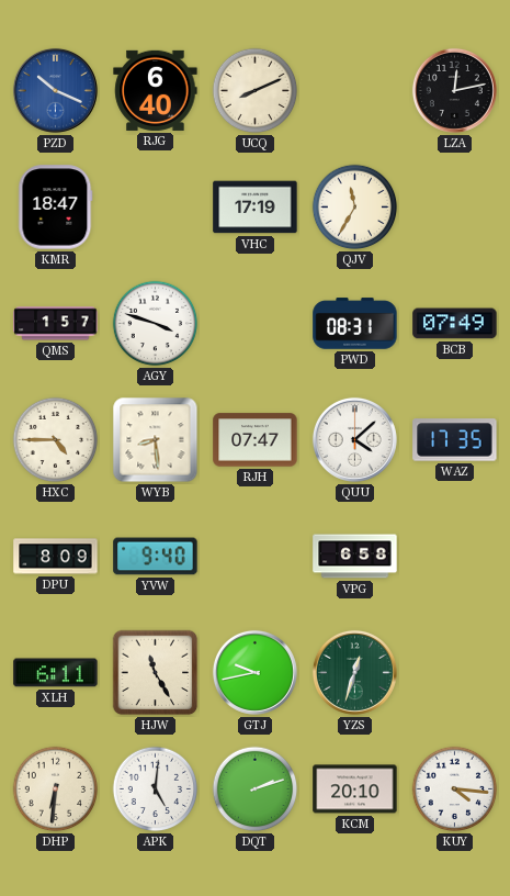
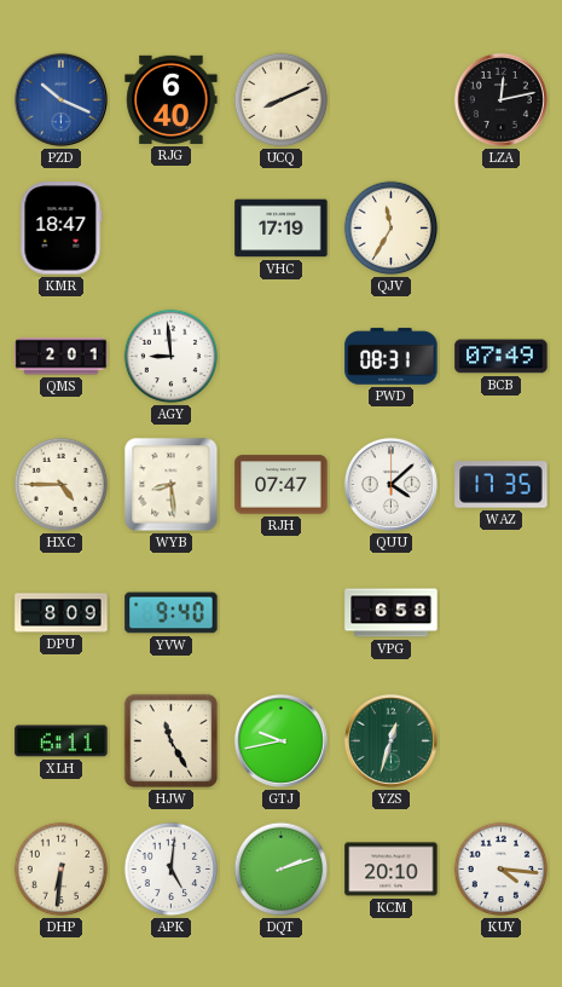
QMS: 1:57 -> 2:01
AGY: 3:48 -> 8:59
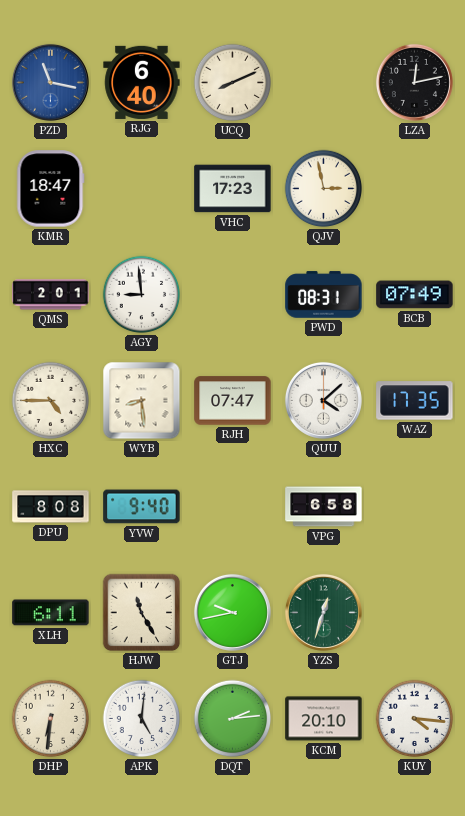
PZD: 10:19 -> 11:17
VHC: 17:19 -> 17:23
QJV: 11:35 -> 2:58
DPU: 8:09 -> 8:08
DQT: 2:12 -> 2:14
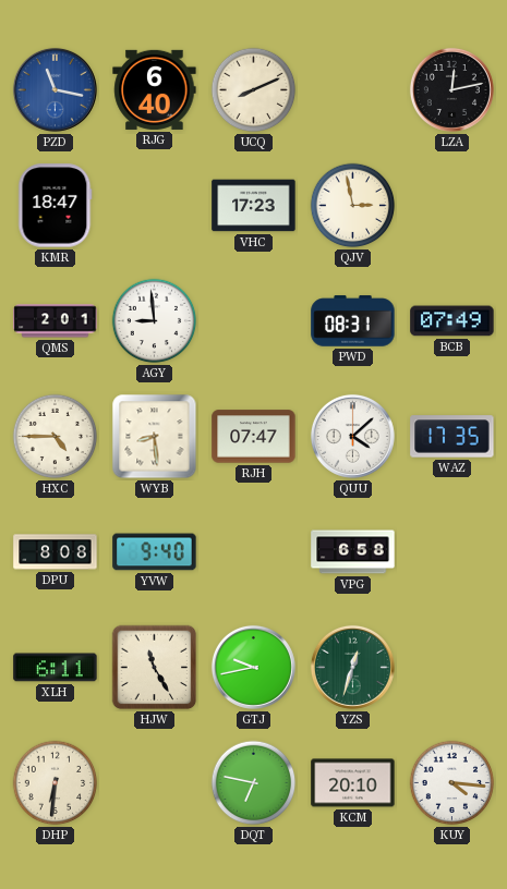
APK: 5:01 -> none
DQT: 2:14 -> 6:47
